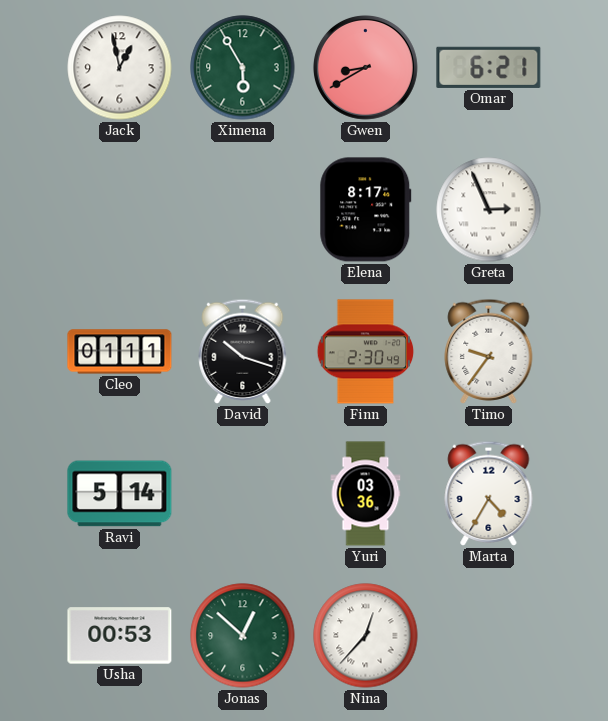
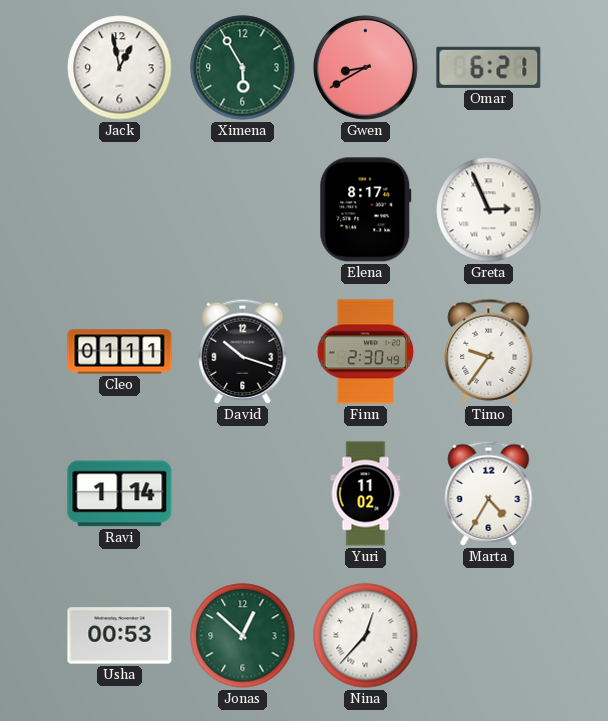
Ravi: 5:14 -> 1:14
Yuri: 03:36 -> 11:02
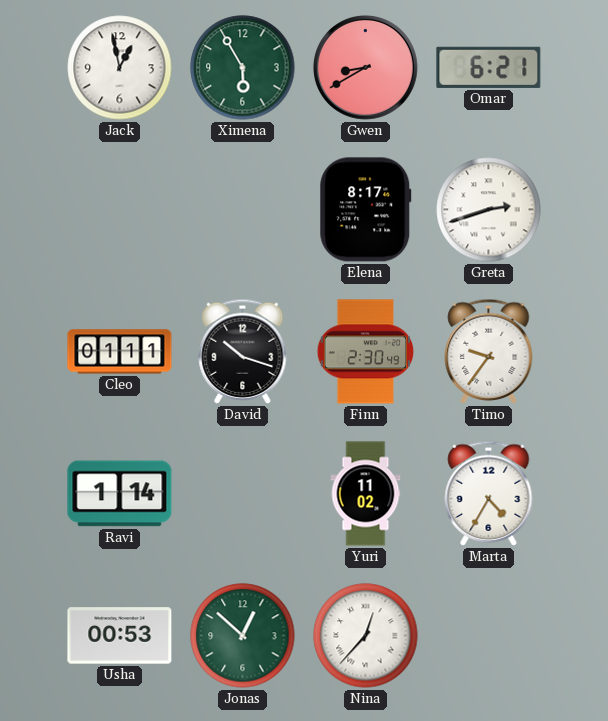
Greta: 2:56 -> 2:42
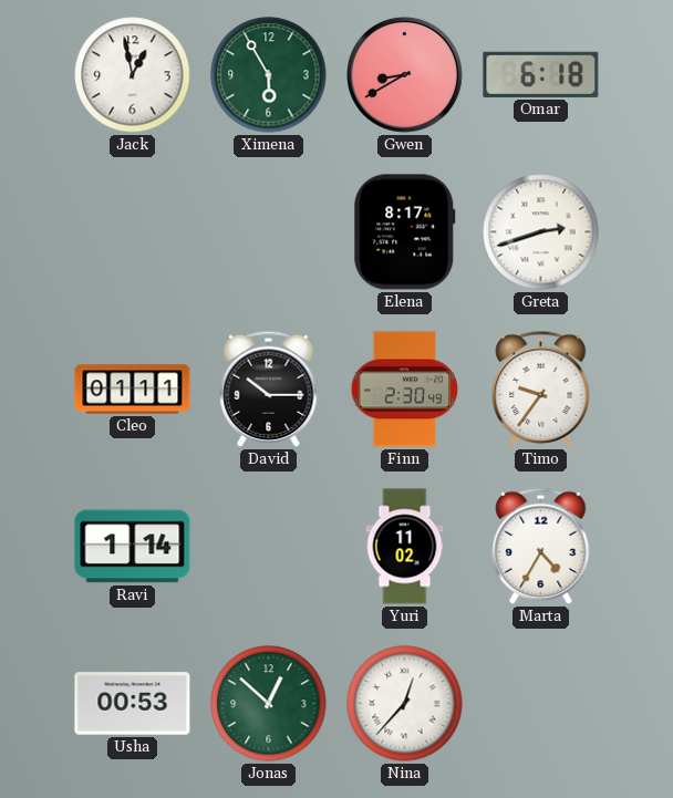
Omar: 6:21 -> 6:18
David: 10:18 -> 10:15
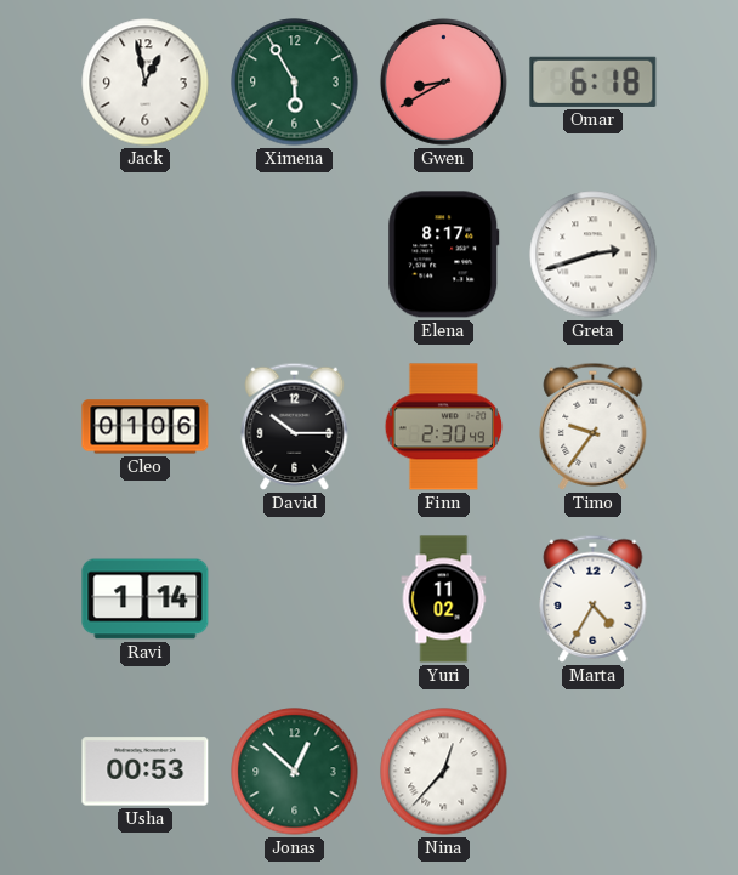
Cleo: 01:11 -> 01:06
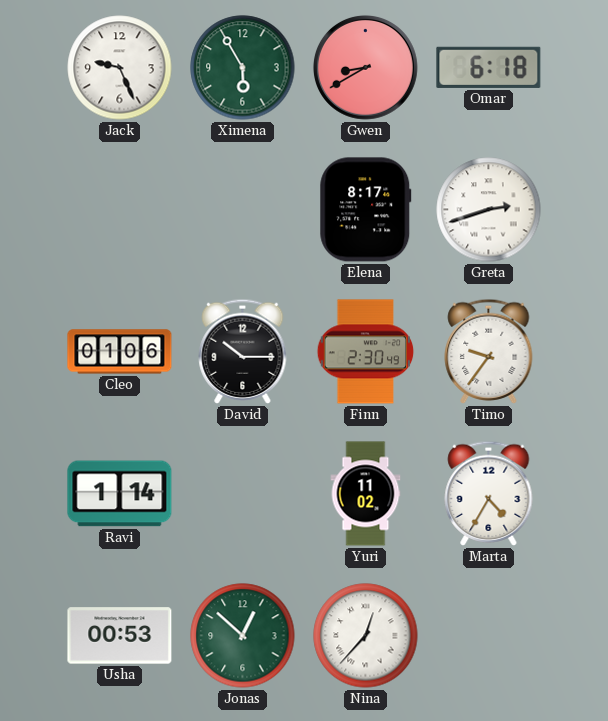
Jack: 12:58 -> 9:26
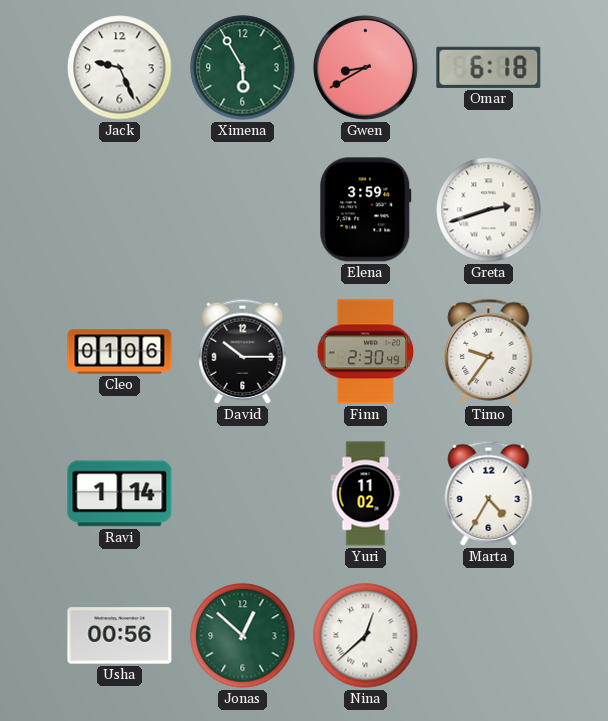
Elena: 8:17 -> 3:59
Usha: 00:53 -> 00:56
Nina: 12:37 -> 12:38
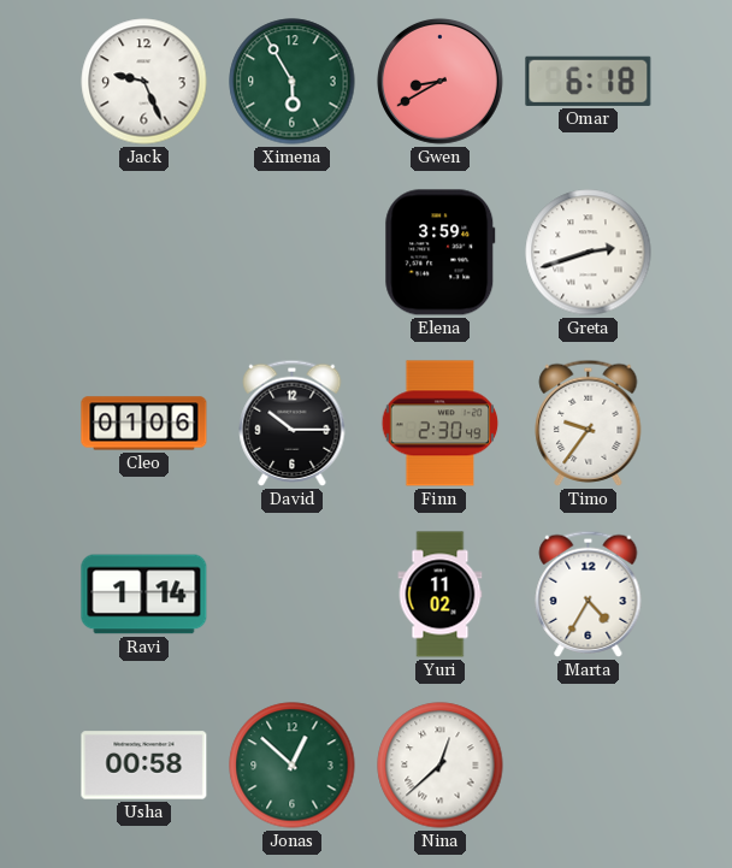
Usha: 00:56 -> 00:58
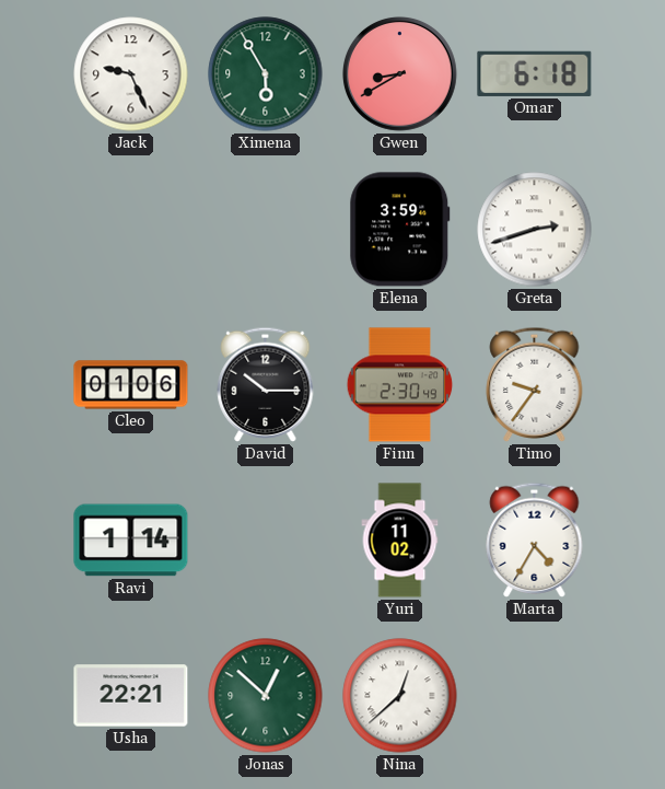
Usha: 00:58 -> 22:21
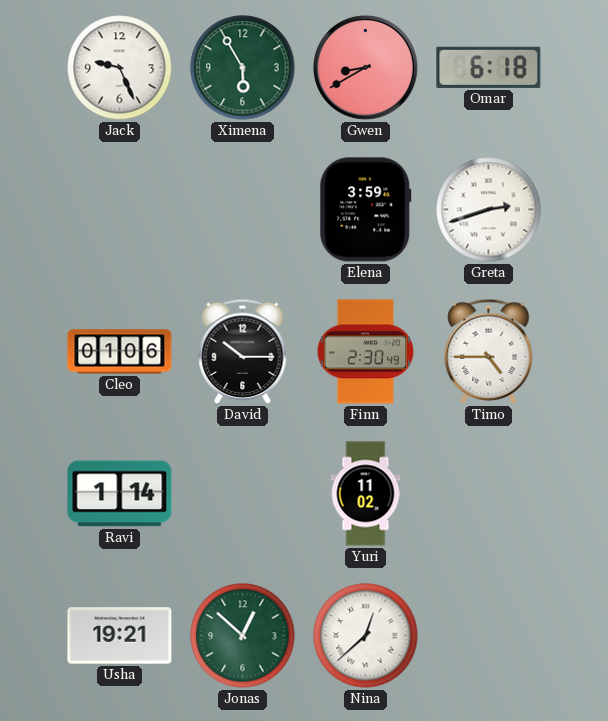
Timo: 9:36 -> 4:45
Marta: 4:35 -> none
Usha: 22:21 -> 19:21
